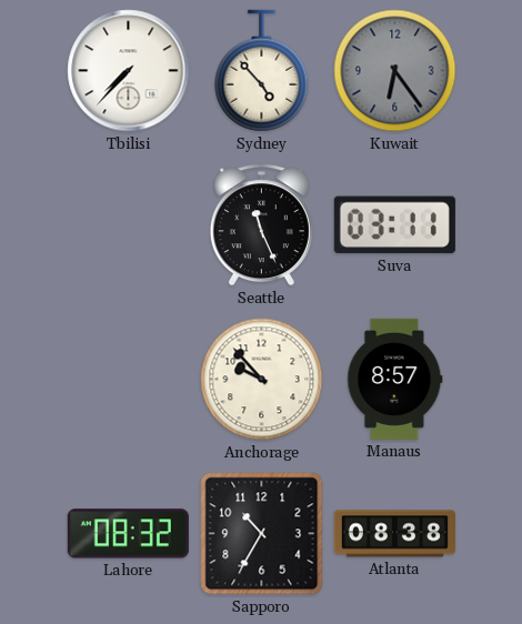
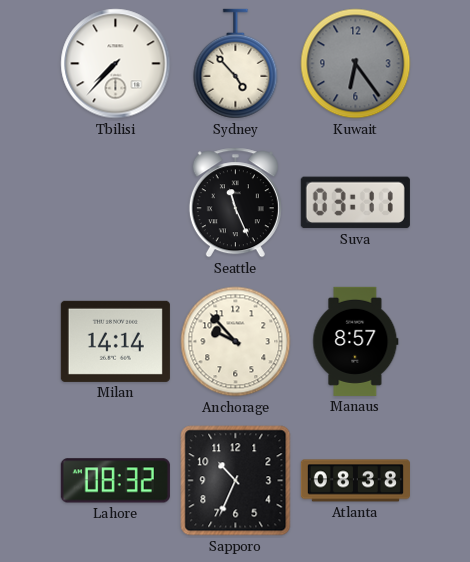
Milan: none -> 14:14
Sapporo: 10:35 -> 10:34
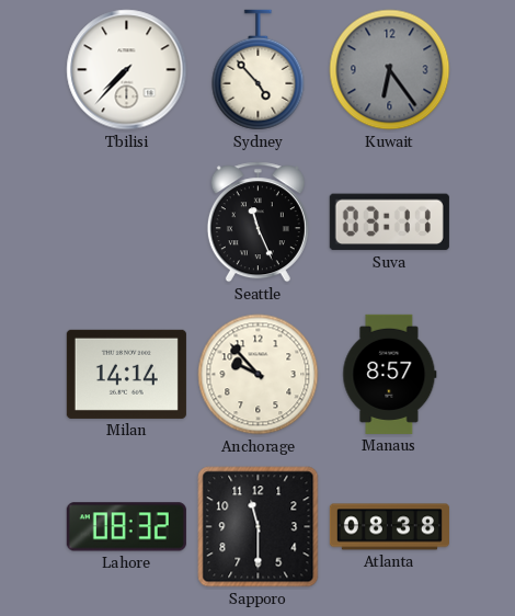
Sapporo: 10:34 -> 11:30
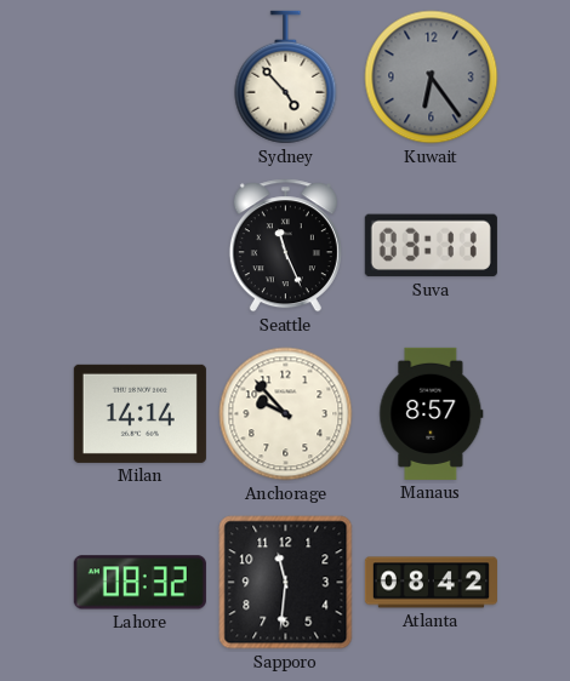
Tbilisi: 7:37 -> none
Sapporo: 11:30 -> 11:31
Atlanta: 08:38 -> 08:42
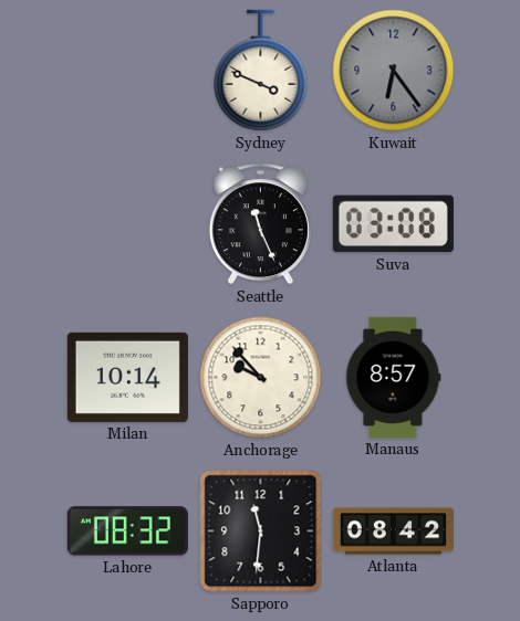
Sydney: 4:53 -> 3:49
Suva: 03:11 -> 03:08
Milan: 14:14 -> 10:14
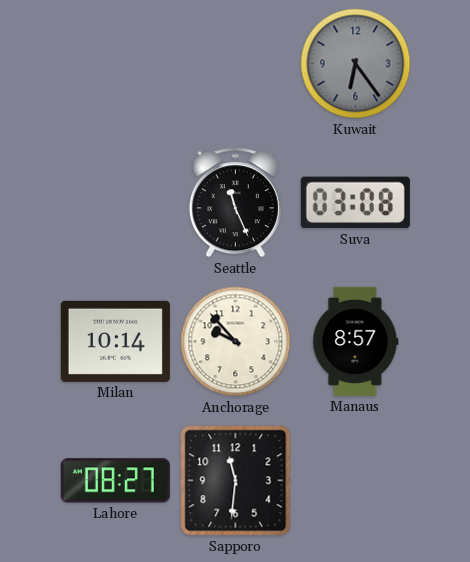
Sydney: 3:49 -> none
Lahore: 08:32 -> 08:27
Atlanta: 08:42 -> none
